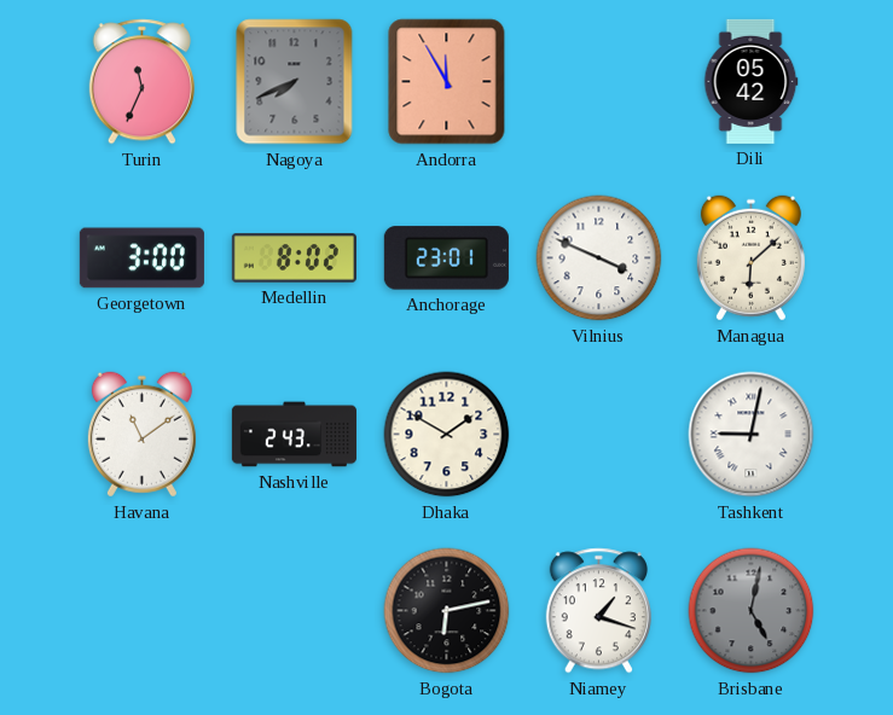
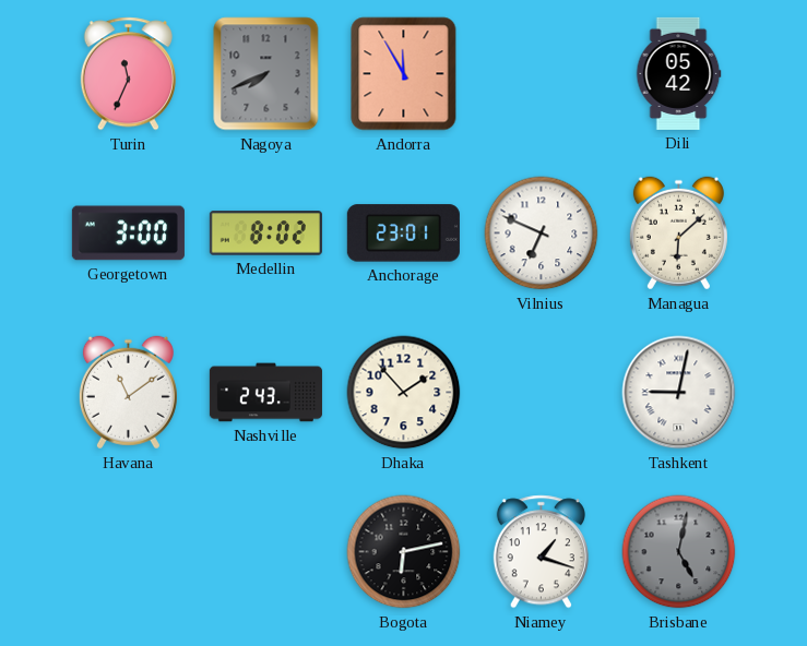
Vilnius: 3:49 -> 6:49
Dhaka: 1:50 -> 1:53
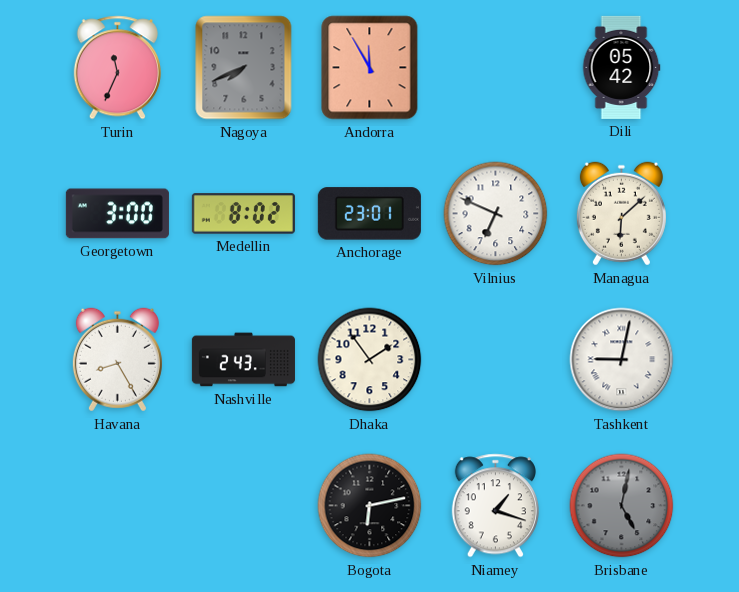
Havana: 11:09 -> 8:25
Dhaka: 1:53 -> 1:54
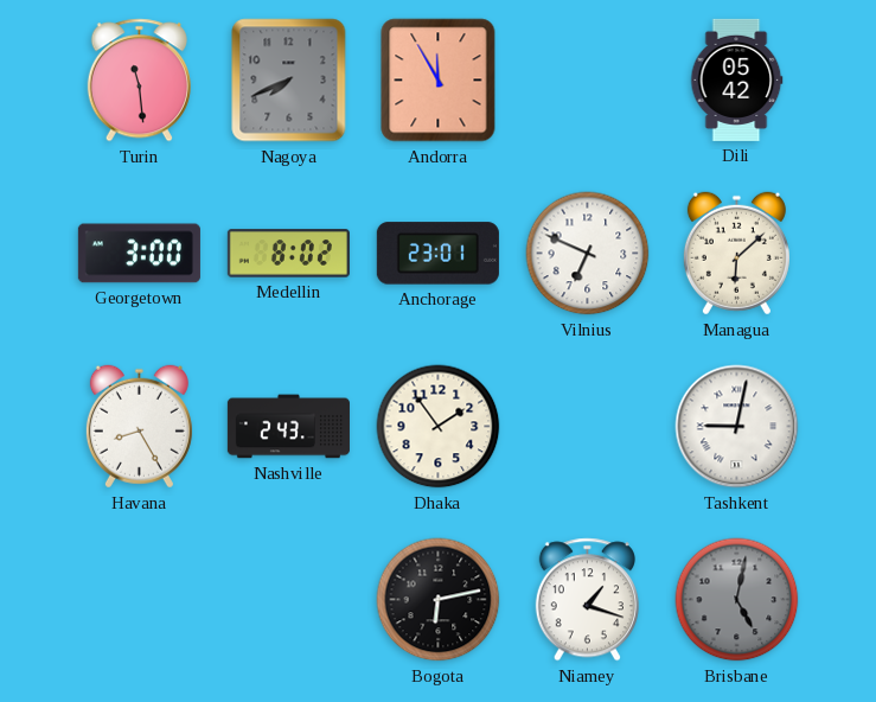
Turin: 11:34 -> 11:29
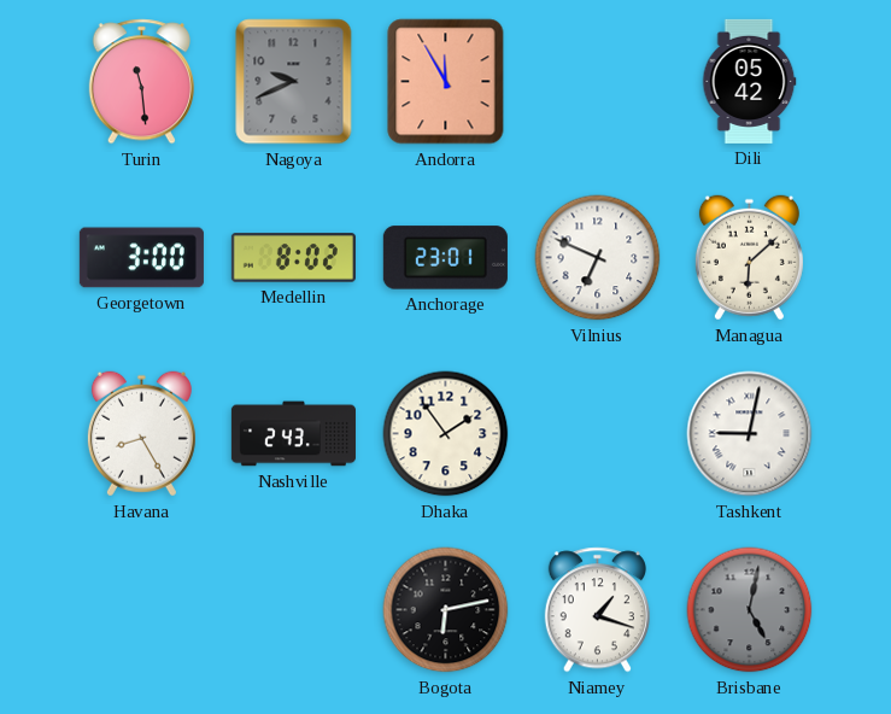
Nagoya: 7:41 -> 9:41
